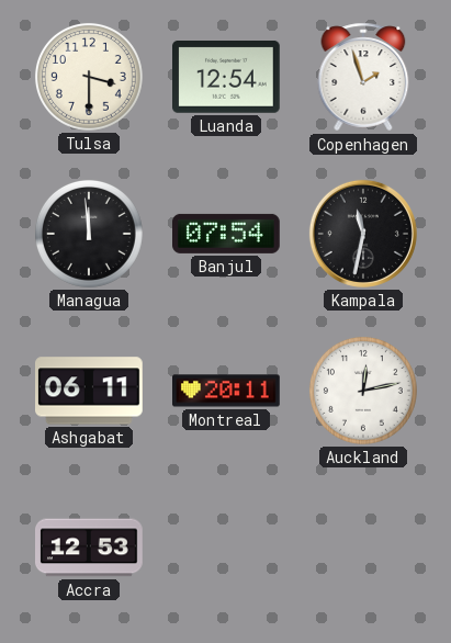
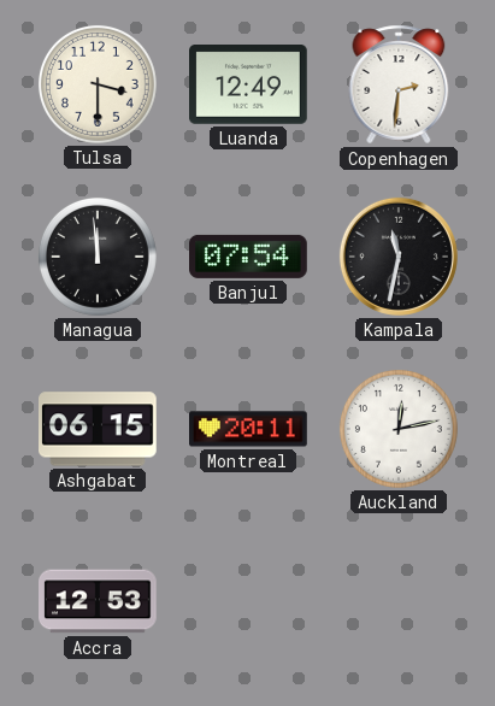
Luanda: 12:54 -> 12:49
Copenhagen: 1:57 -> 2:31
Ashgabat: 06:11 -> 06:15
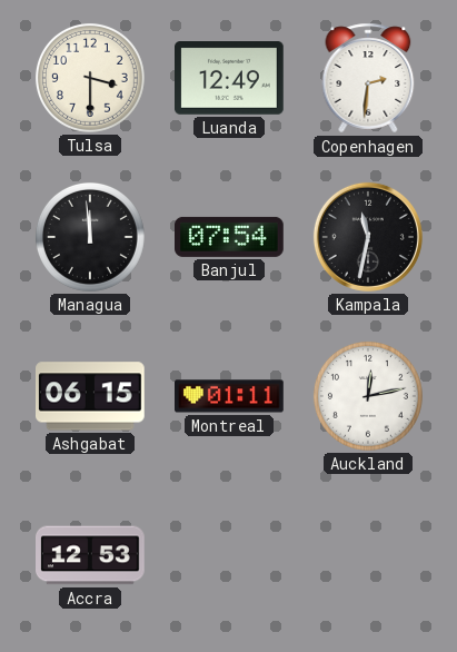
Montreal: 20:11 -> 01:11
